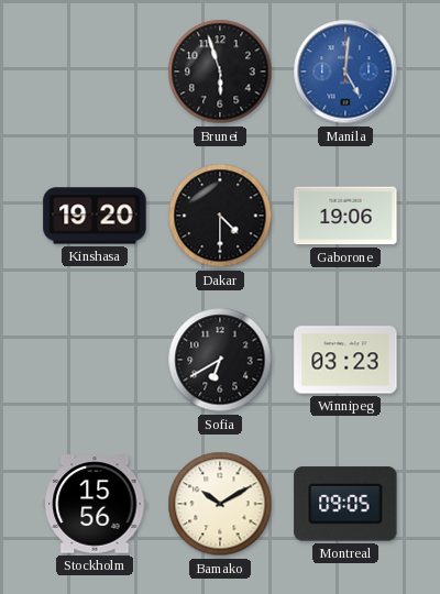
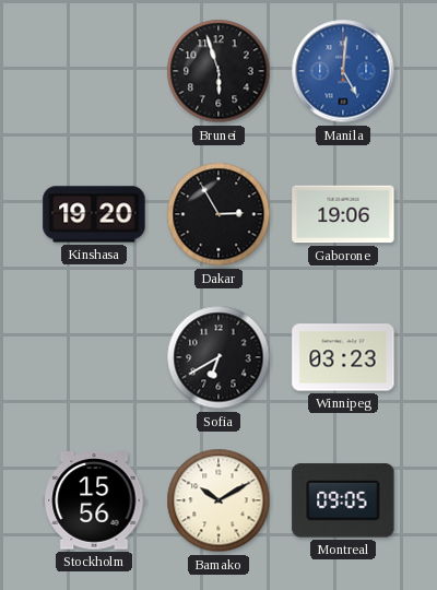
Dakar: 4:30 -> 2:55
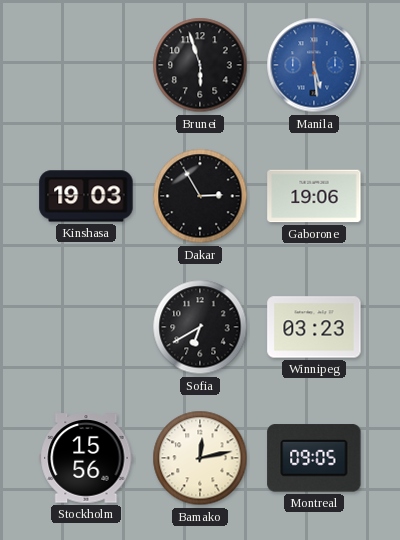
Manila: 5:01 -> 5:29
Kinshasa: 19:20 -> 19:03
Bamako: 10:10 -> 12:13
